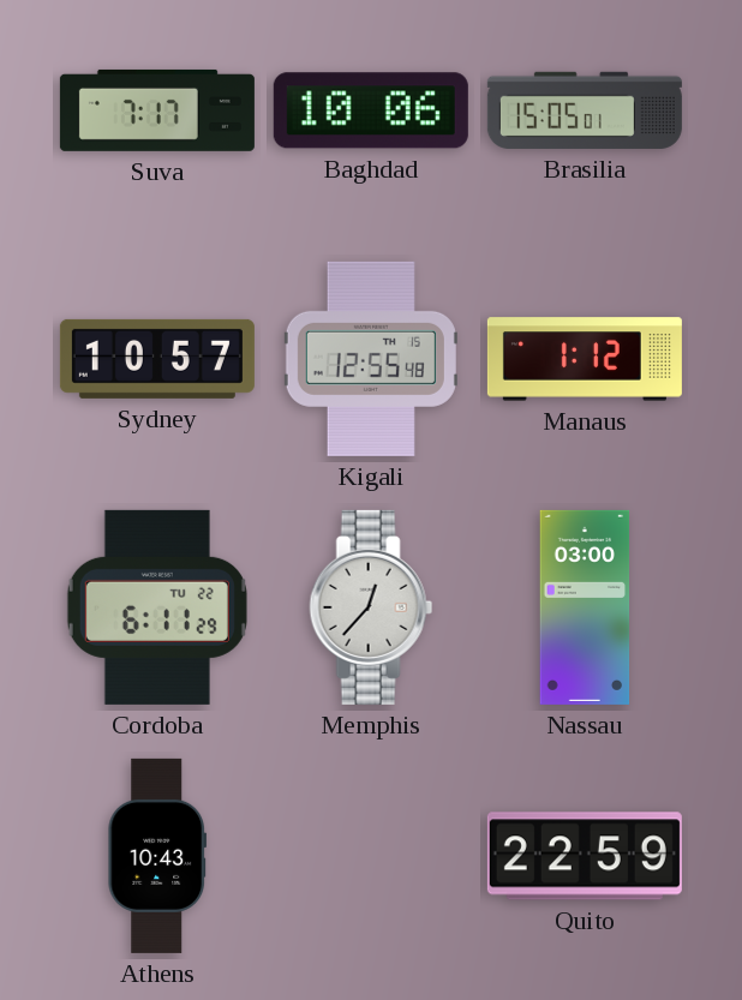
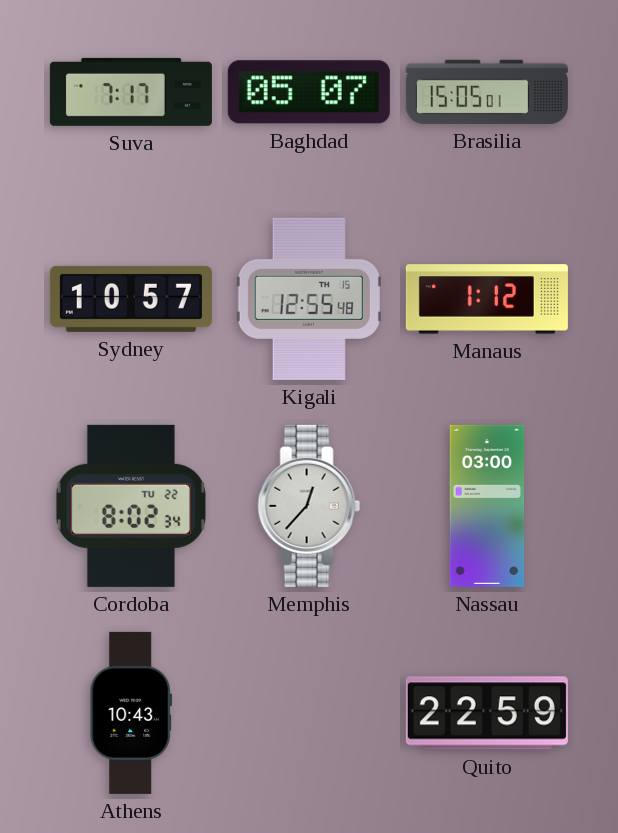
Baghdad: 10:06 -> 05:07
Cordoba: 6:11 -> 8:02
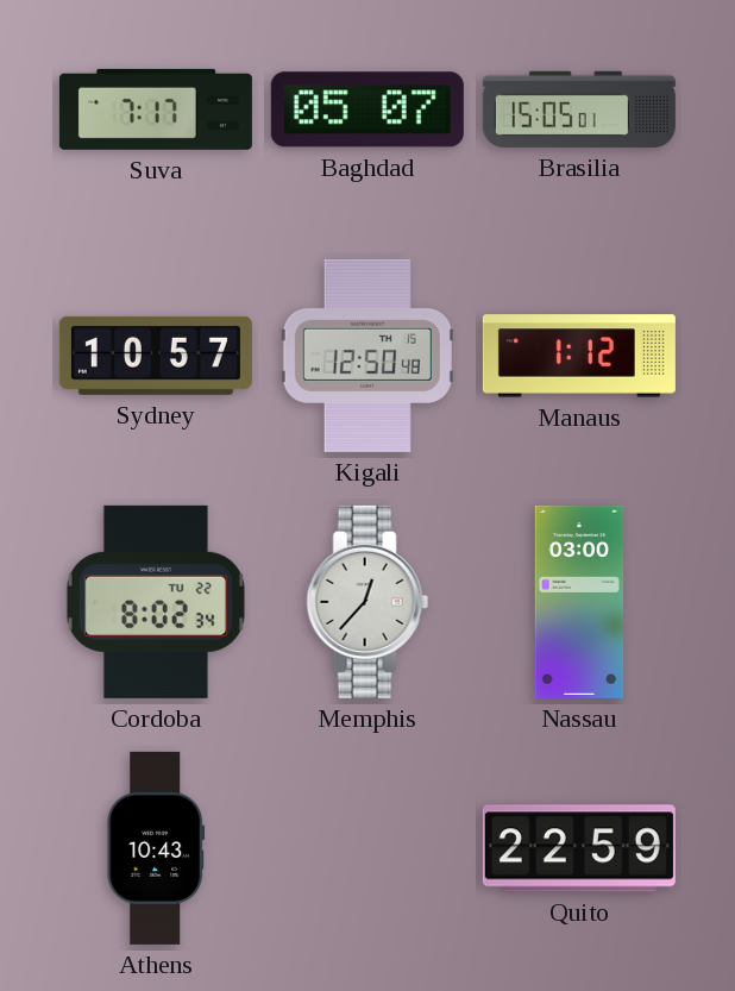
Kigali: 12:55 -> 12:50
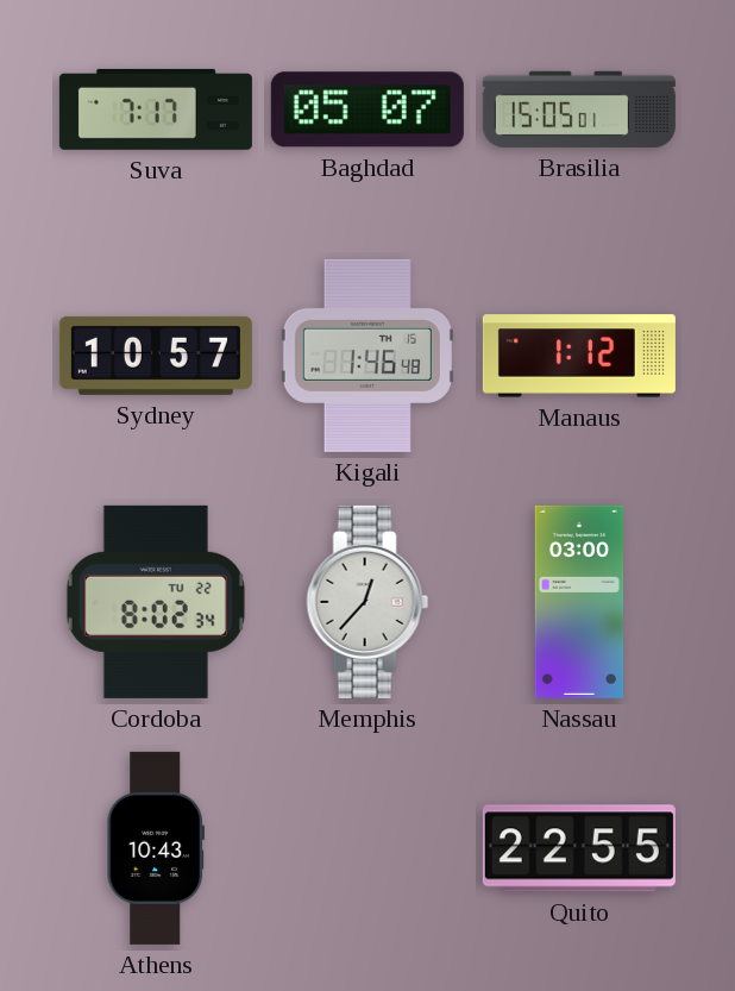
Kigali: 12:50 -> 1:46
Quito: 22:59 -> 22:55
